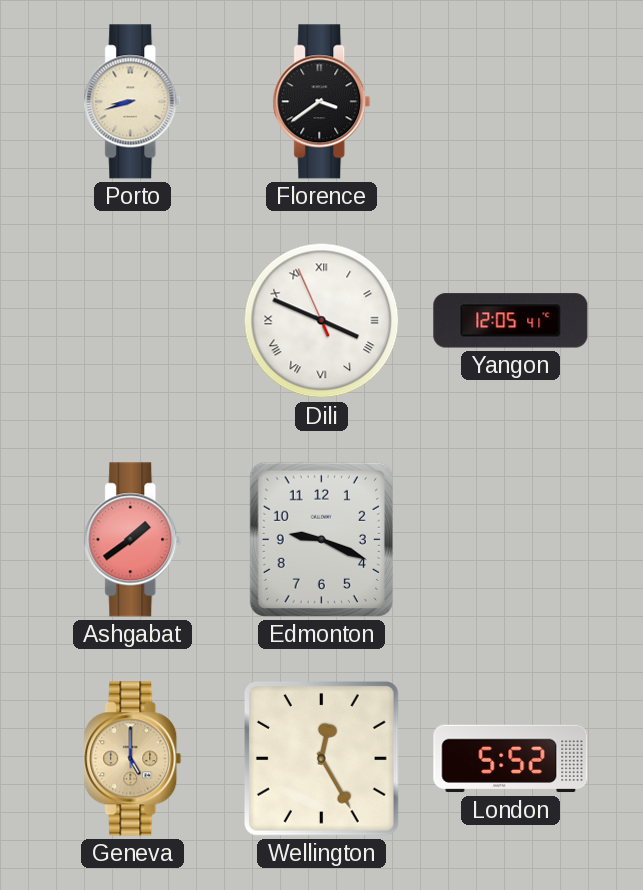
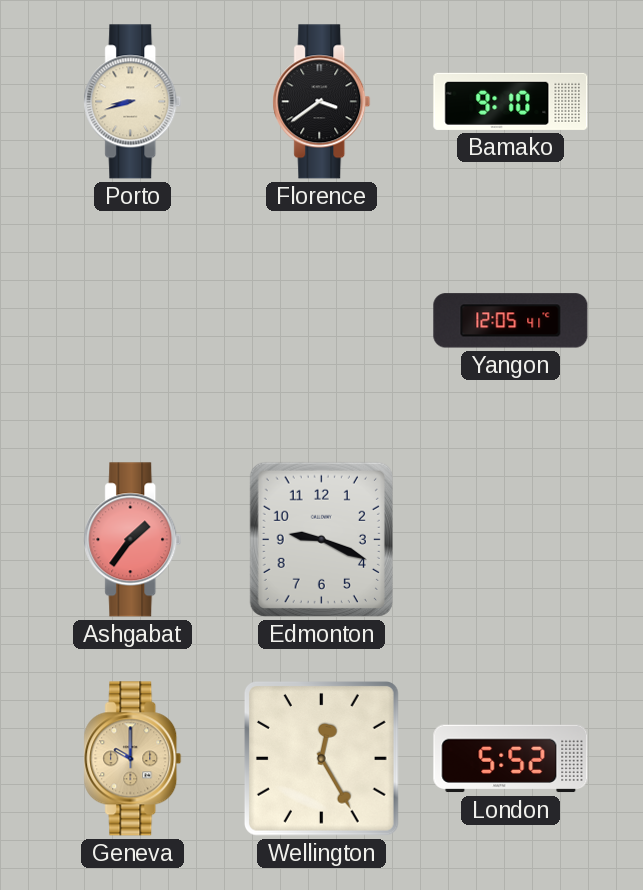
Bamako: none -> 9:10
Dili: 3:48 -> none
Ashgabat: 1:39 -> 1:36
Geneva: 5:00 -> 10:00
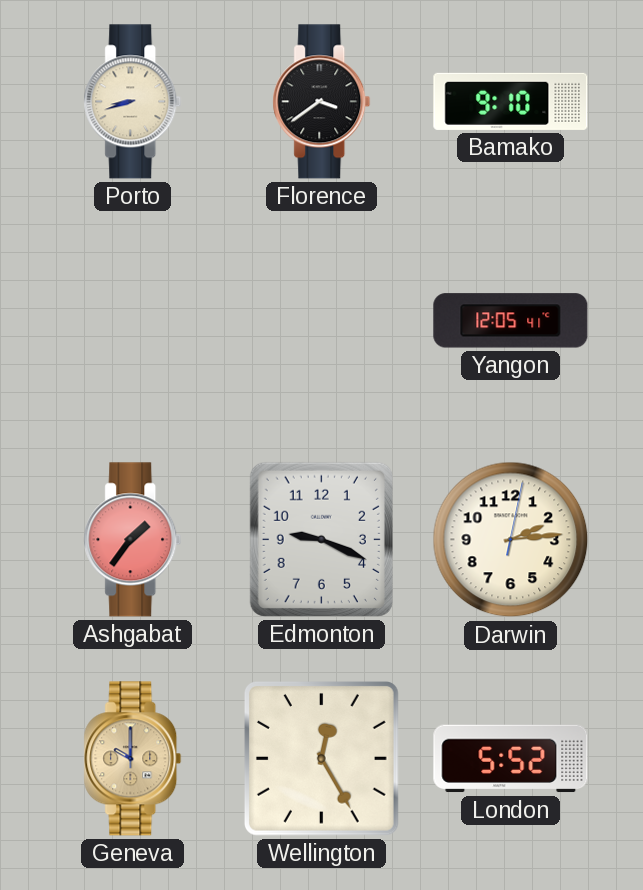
Darwin: none -> 2:14
